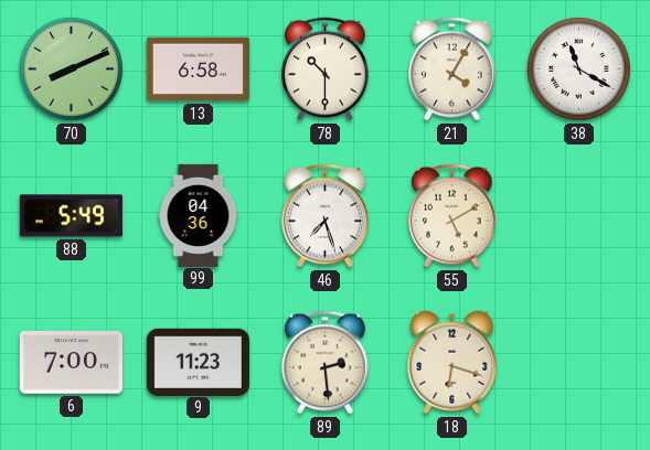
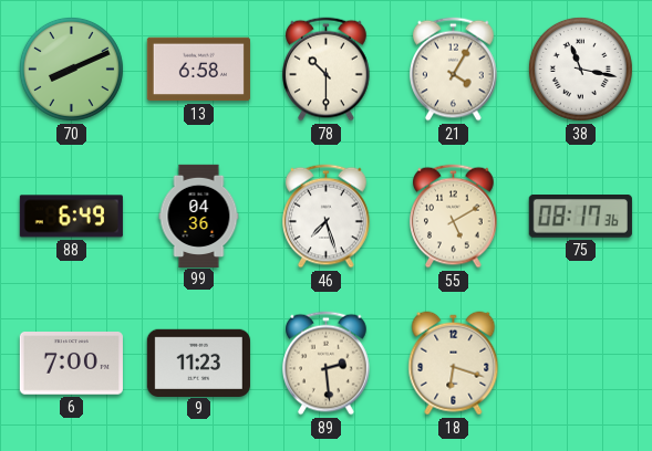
38: 11:20 -> 11:17
88: 5:49 -> 6:49
75: none -> 08:17
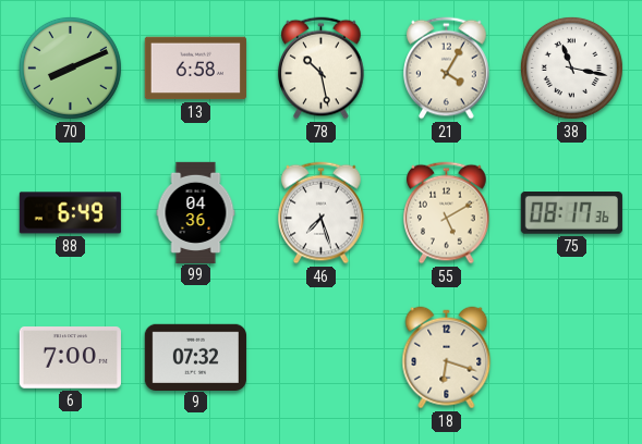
78: 10:30 -> 10:28
9: 11:23 -> 07:32
89: 2:29 -> none
